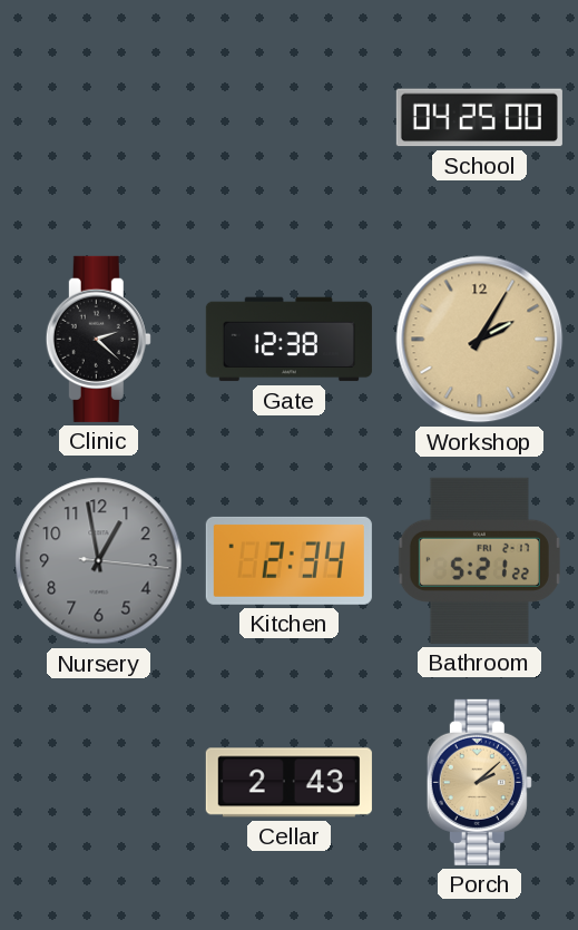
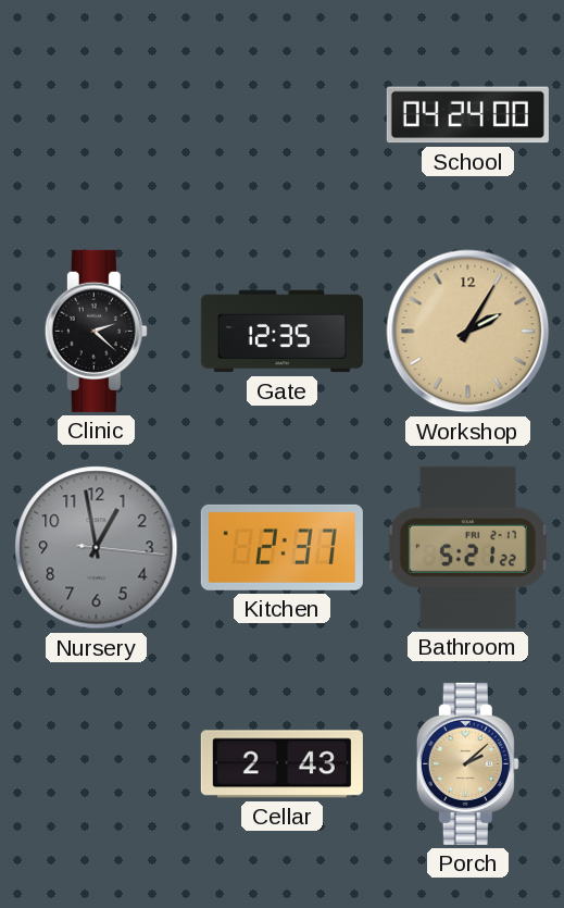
School: 04:25 -> 04:24
Gate: 12:38 -> 12:35
Kitchen: 2:34 -> 2:37
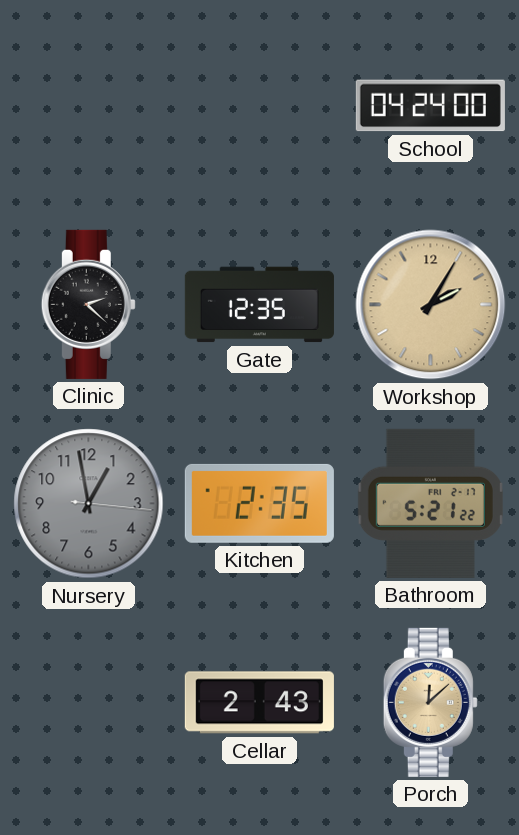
Kitchen: 2:37 -> 2:35
Porch: 2:08 -> 12:08
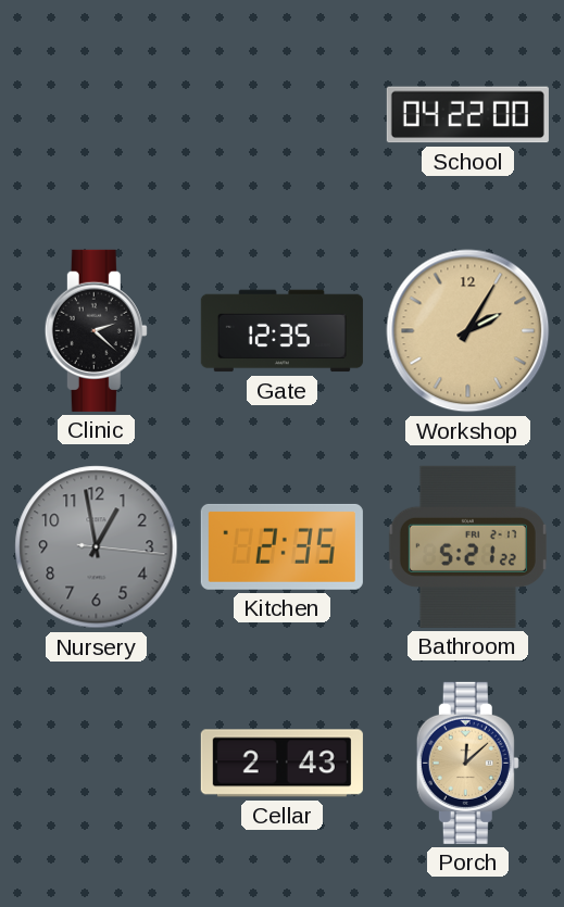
School: 04:24 -> 04:22
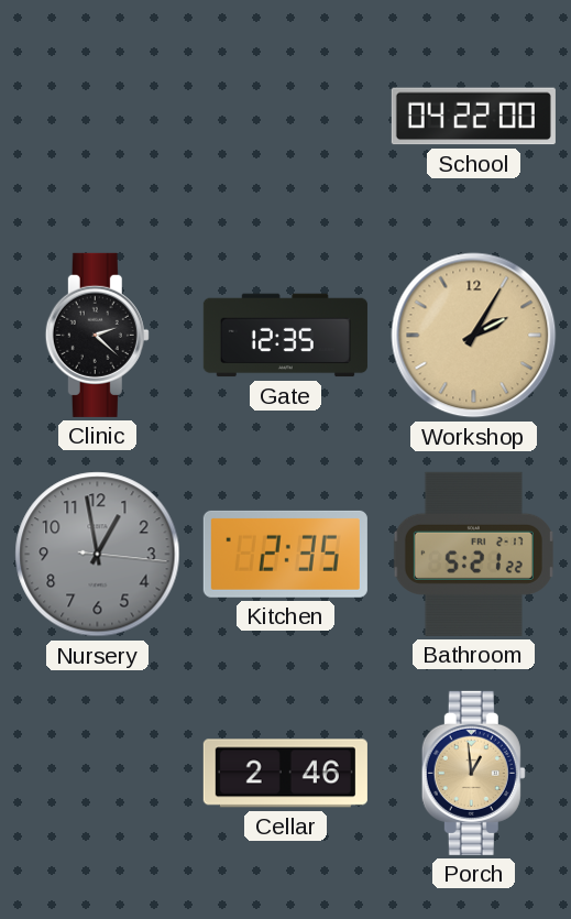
Cellar: 2:43 -> 2:46
Porch: 12:08 -> 12:59
